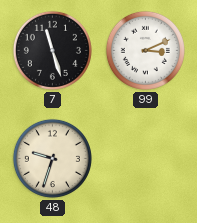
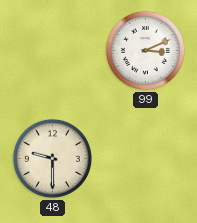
7: 11:27 -> none
48: 9:33 -> 9:30
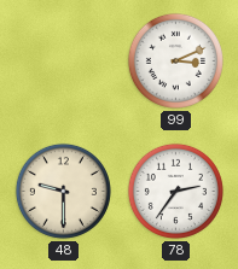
78: none -> 2:36
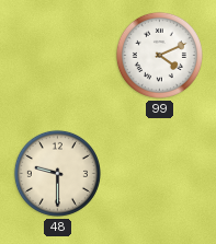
99: 3:11 -> 4:11
78: 2:36 -> none
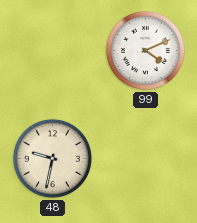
48: 9:30 -> 9:32
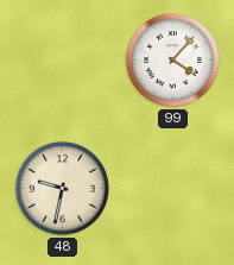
99: 4:11 -> 4:07
